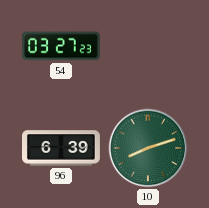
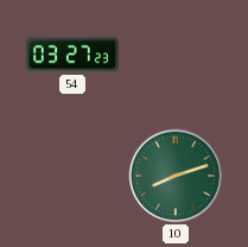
96: 6:39 -> none
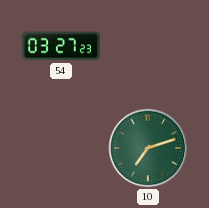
10: 8:12 -> 7:12
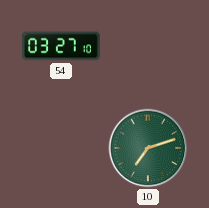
54: 03:27:23 -> 03:27:10
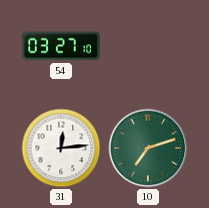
31: none -> 12:14
